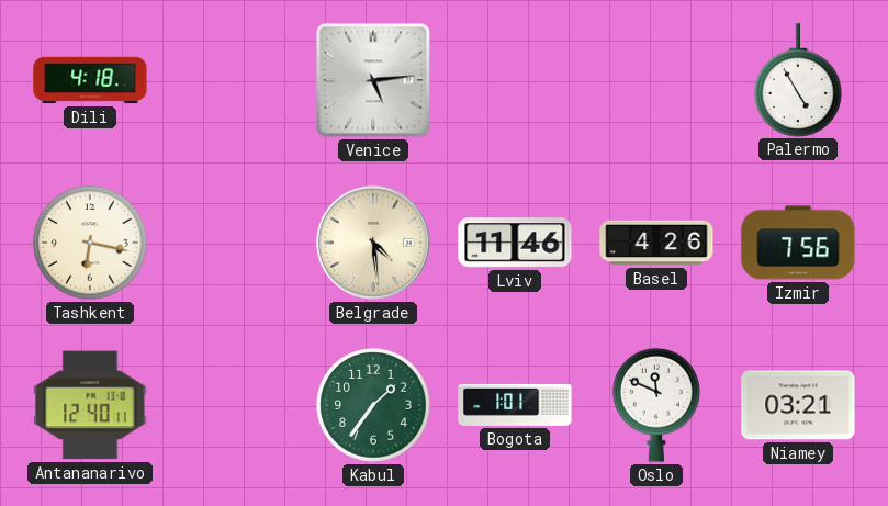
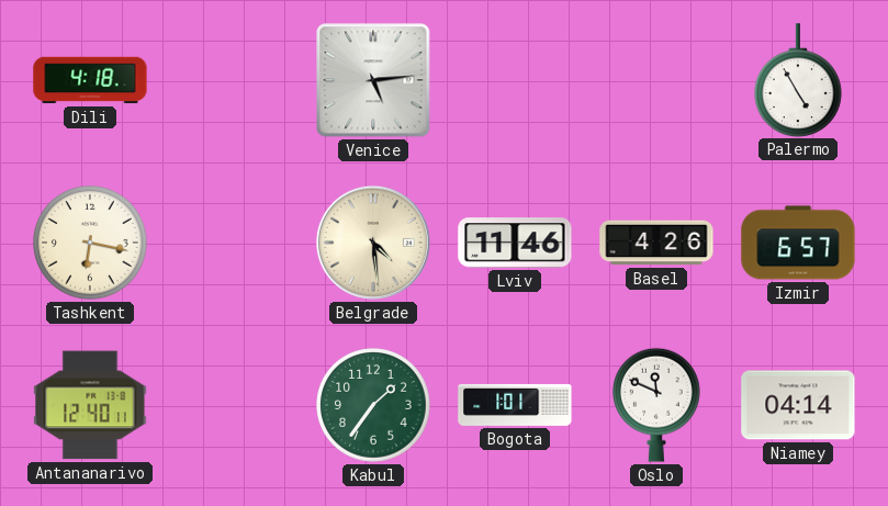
Izmir: 7:56 -> 6:57
Niamey: 03:21 -> 04:14
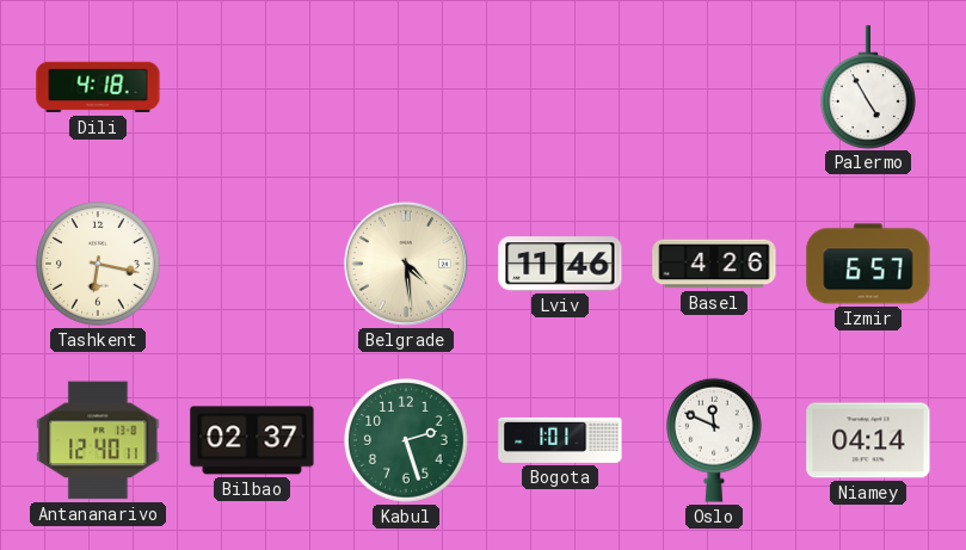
Venice: 5:14 -> none
Bilbao: none -> 02:37
Kabul: 1:36 -> 2:27
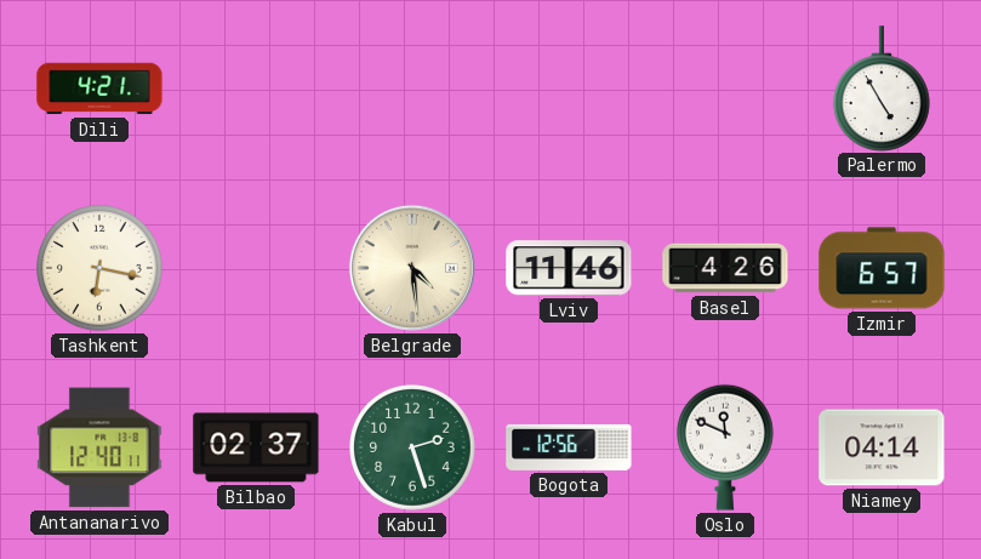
Dili: 4:18 -> 4:21
Bogota: 1:01 -> 12:56
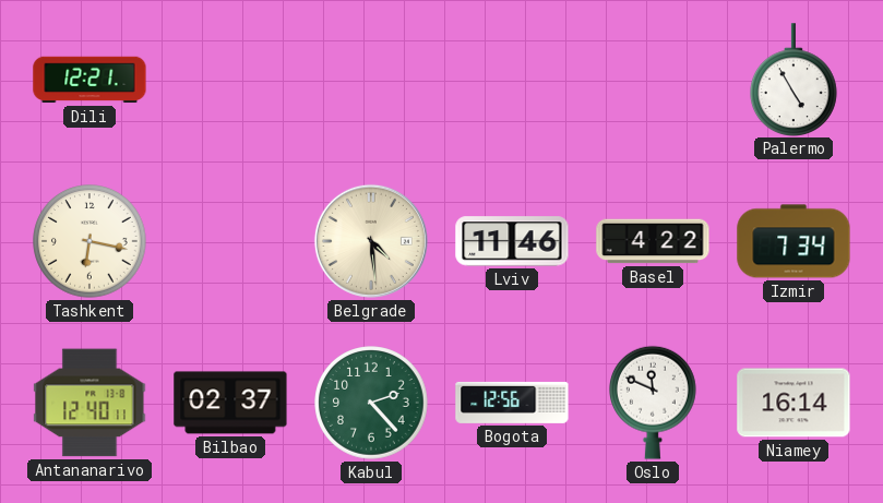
Dili: 4:21 -> 12:21
Basel: 4:26 -> 4:22
Izmir: 6:57 -> 7:34
Kabul: 2:27 -> 2:23
Niamey: 04:14 -> 16:14
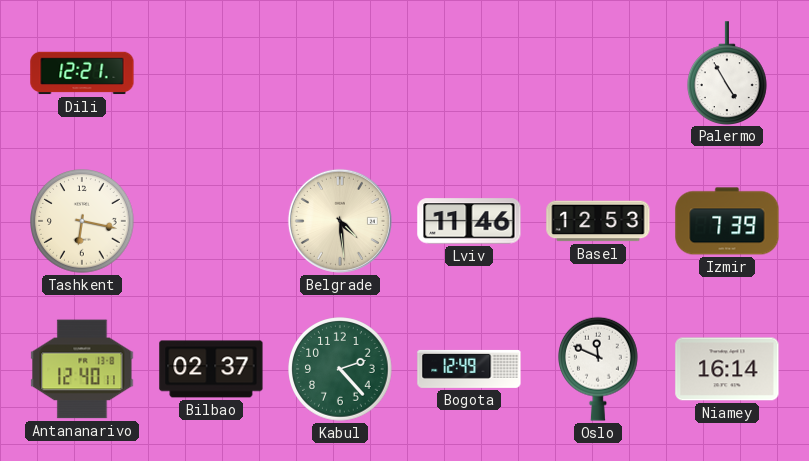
Basel: 4:22 -> 12:53
Izmir: 7:34 -> 7:39
Bogota: 12:56 -> 12:49
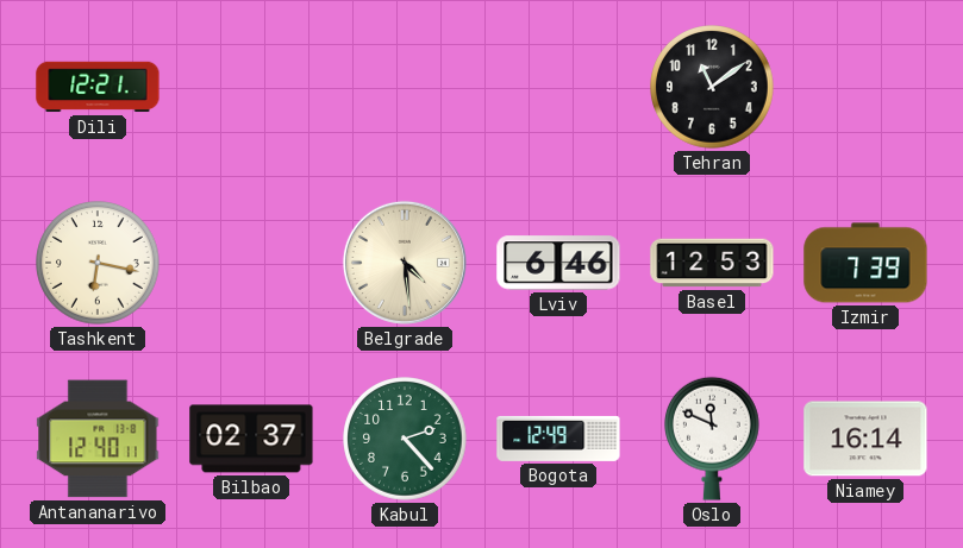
Tehran: none -> 11:09
Palermo: 4:55 -> none
Lviv: 11:46 -> 6:46
